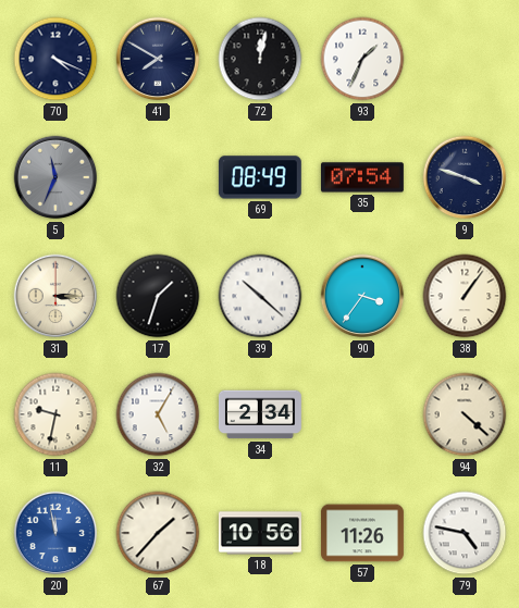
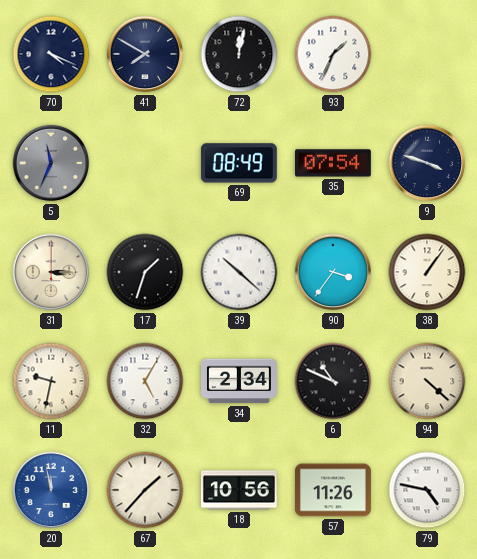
6: none -> 10:49
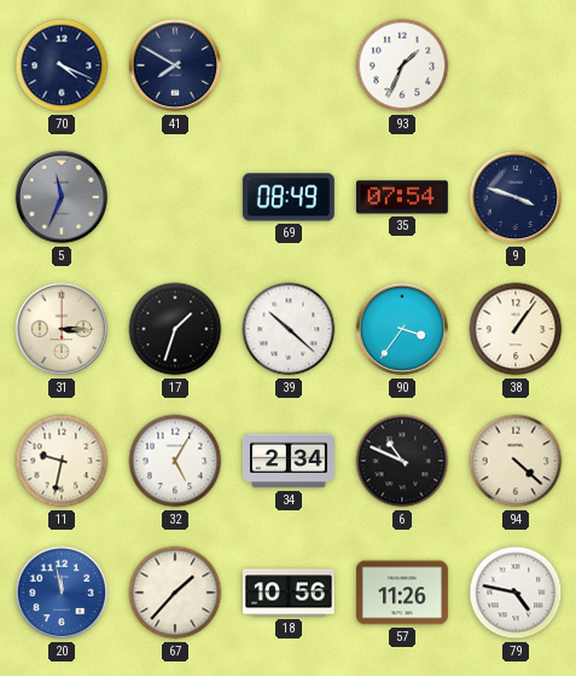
72: 12:02 -> none
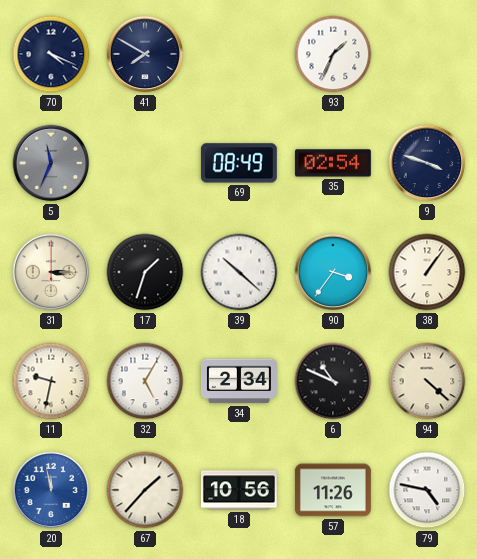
35: 07:54 -> 02:54
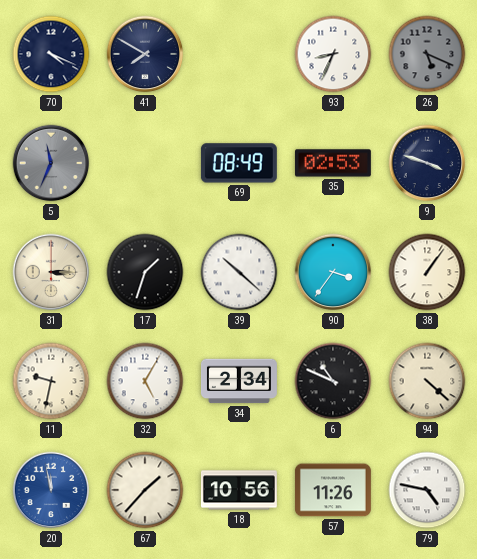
93: 1:34 -> 8:34
26: none -> 5:19
35: 02:54 -> 02:53
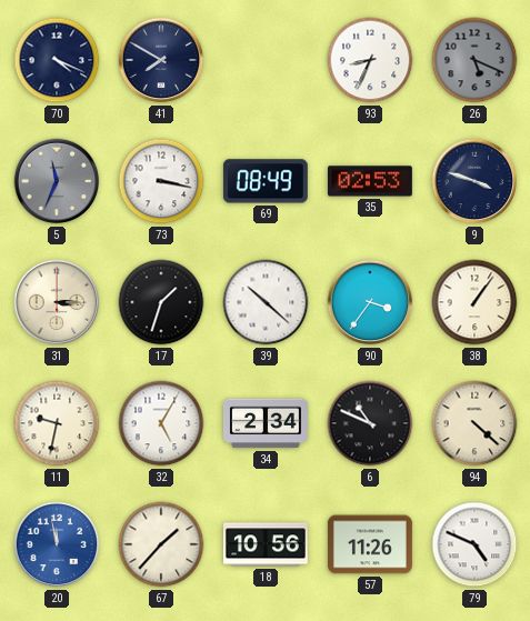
73: none -> 3:17
79: 4:47 -> 4:49
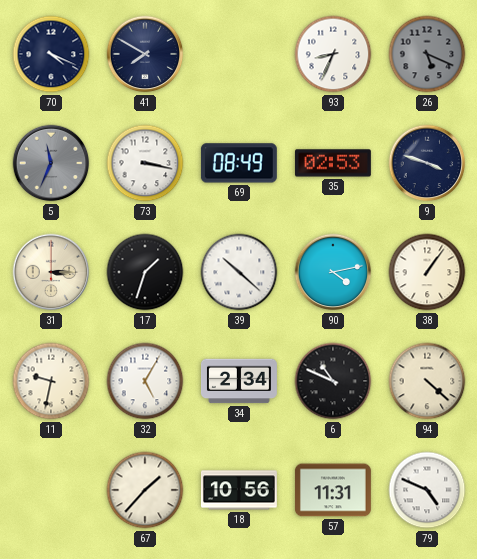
90: 3:36 -> 4:13
20: 11:58 -> none
57: 11:26 -> 11:31
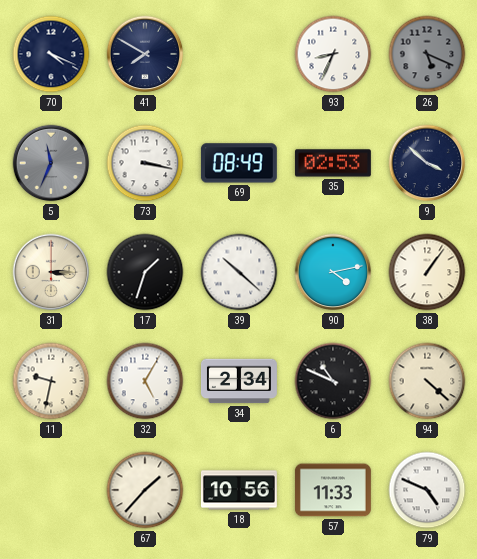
9: 3:48 -> 3:52
57: 11:31 -> 11:33
